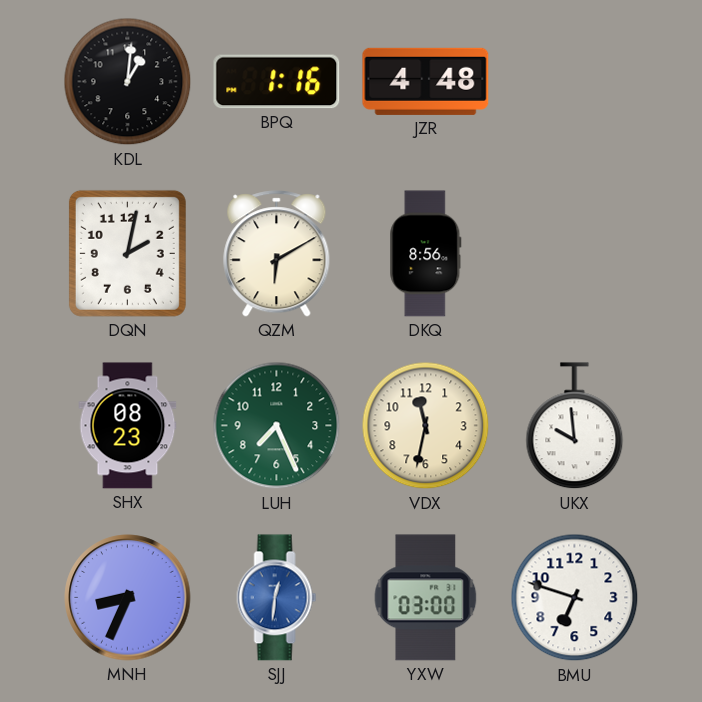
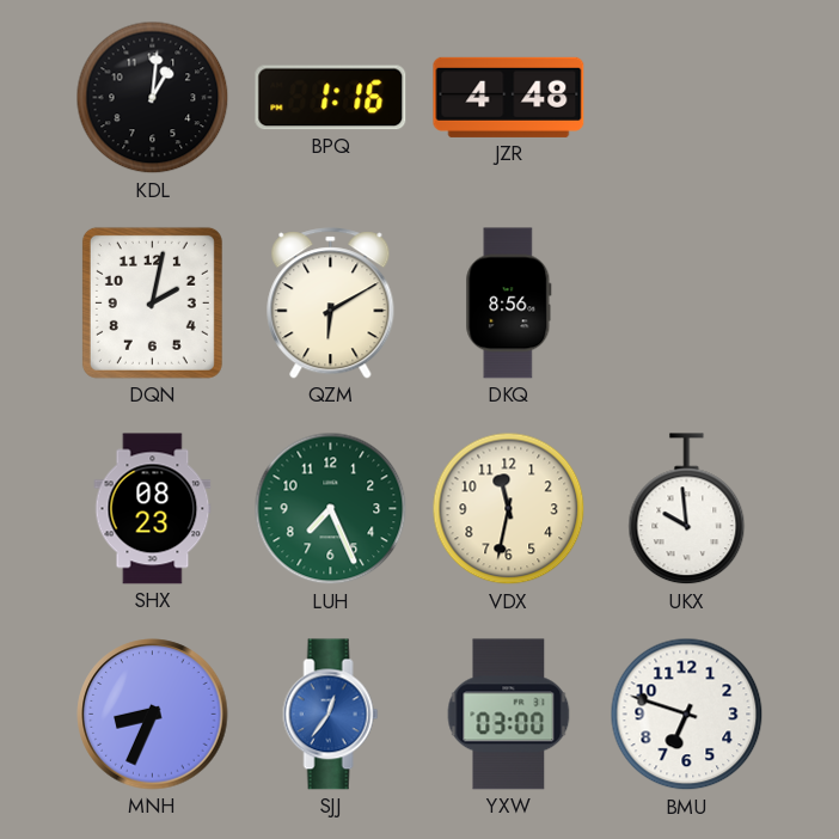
SJJ: 12:31 -> 12:36
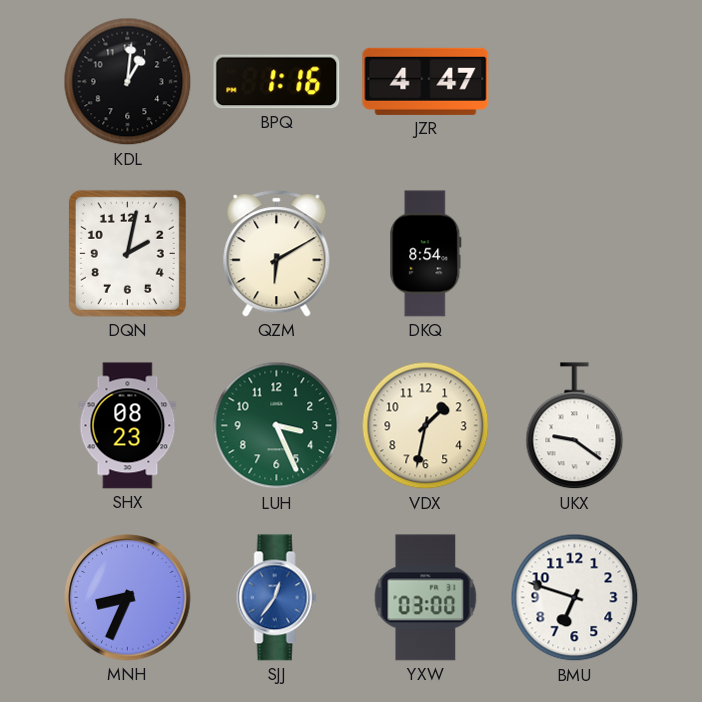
JZR: 4:48 -> 4:47
DKQ: 8:56 -> 8:54
LUH: 7:26 -> 3:26
VDX: 11:32 -> 1:32
UKX: 9:59 -> 9:21
